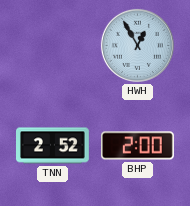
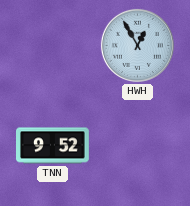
TNN: 2:52 -> 9:52
BHP: 2:00 -> none
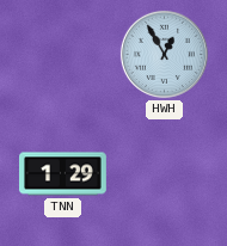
TNN: 9:52 -> 1:29
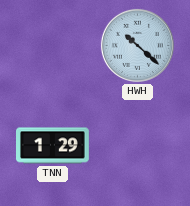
HWH: 12:55 -> 10:22
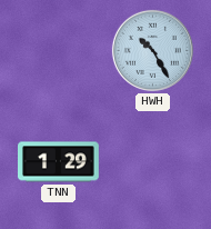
HWH: 10:22 -> 10:25
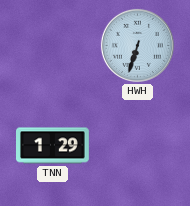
HWH: 10:25 -> 6:33
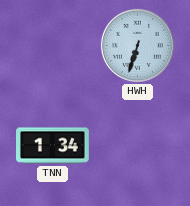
TNN: 1:29 -> 1:34
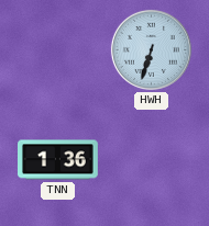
TNN: 1:34 -> 1:36
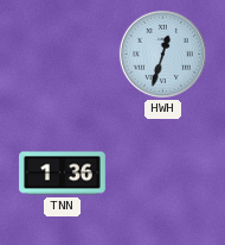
HWH: 6:33 -> 12:33
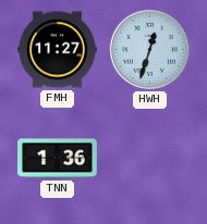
FMH: none -> 11:27
